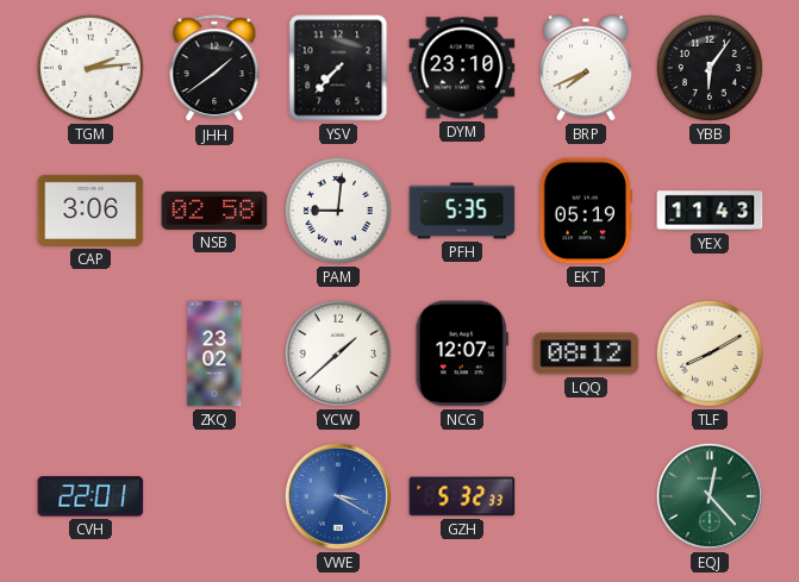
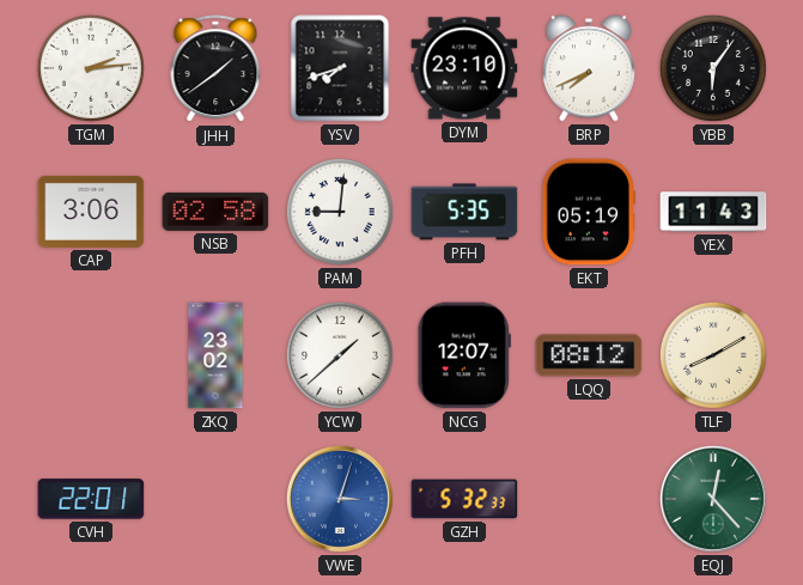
YSV: 7:37 -> 7:42
VWE: 3:20 -> 3:03
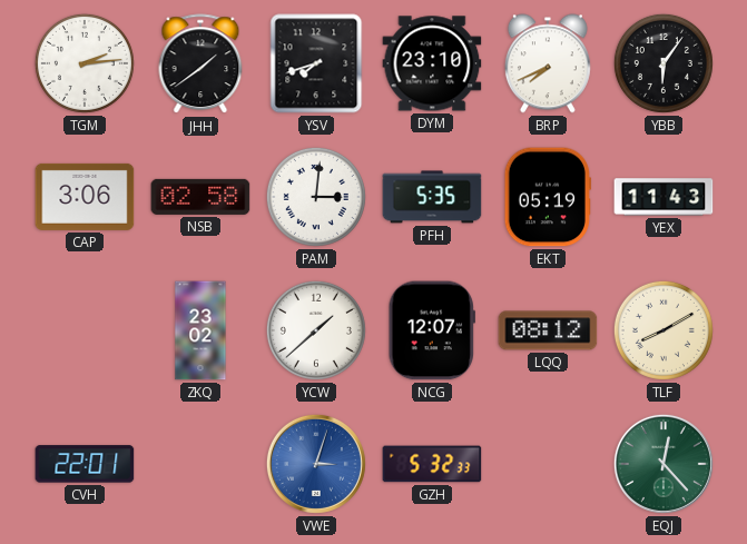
PAM: 9:01 -> 3:01
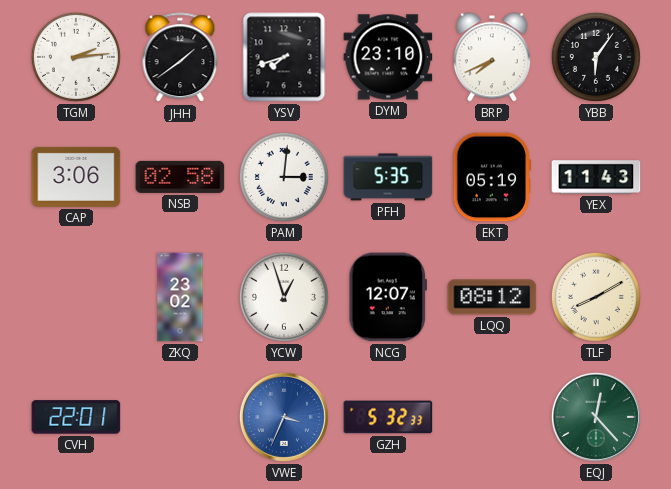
YCW: 1:38 -> 12:57
VWE: 3:03 -> 3:34
